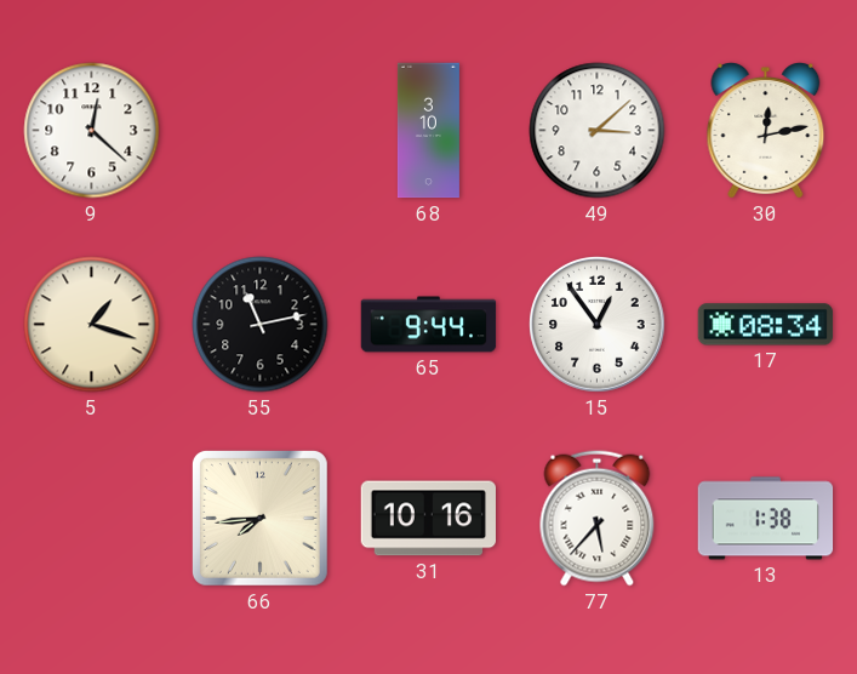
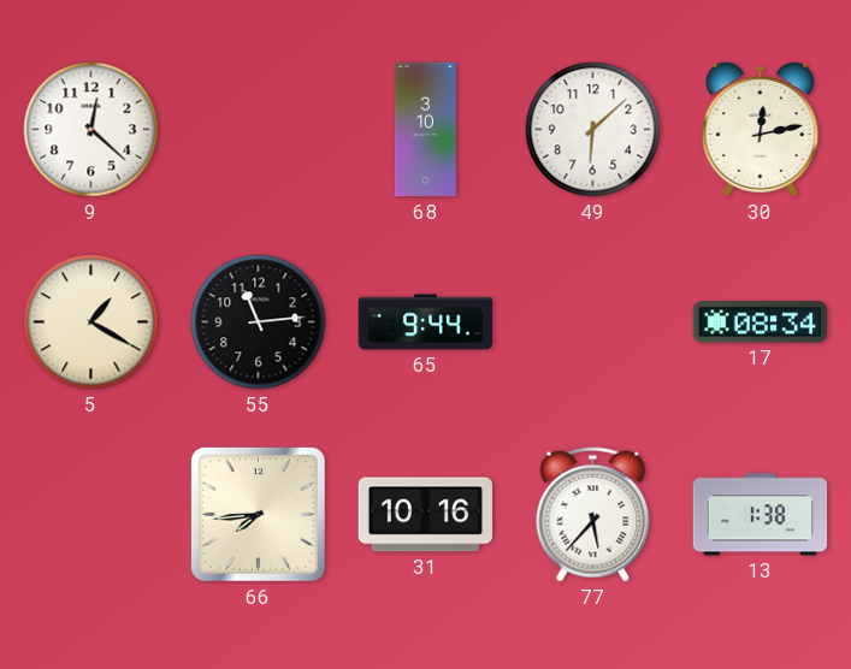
49: 3:08 -> 6:08
5: 1:18 -> 1:20
55: 11:13 -> 11:14
15: 12:54 -> none
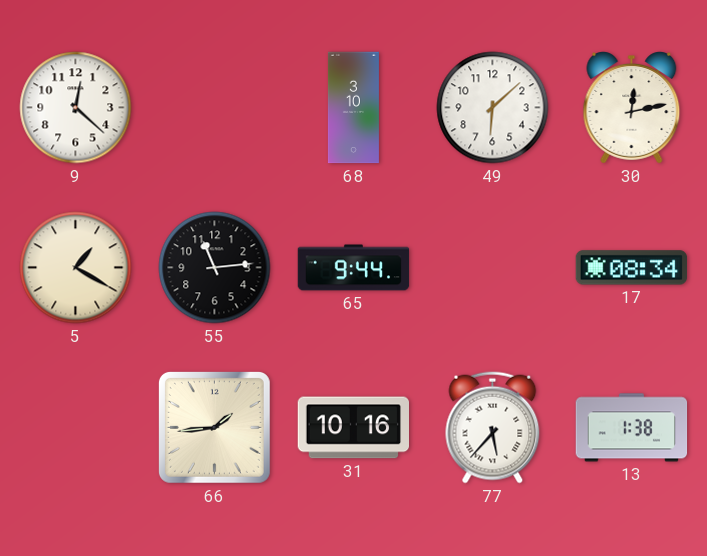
66: 7:44 -> 1:44
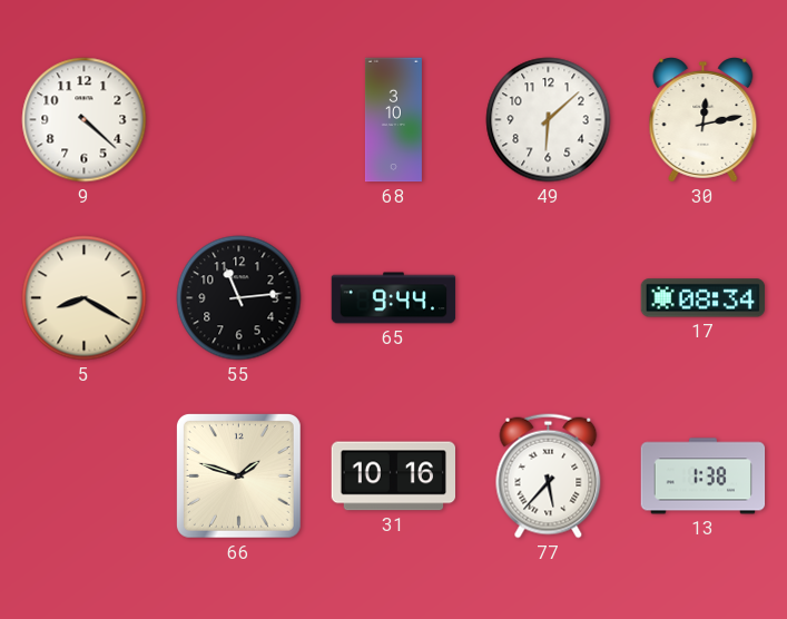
9: 12:22 -> 4:22
5: 1:20 -> 8:20
66: 1:44 -> 1:48
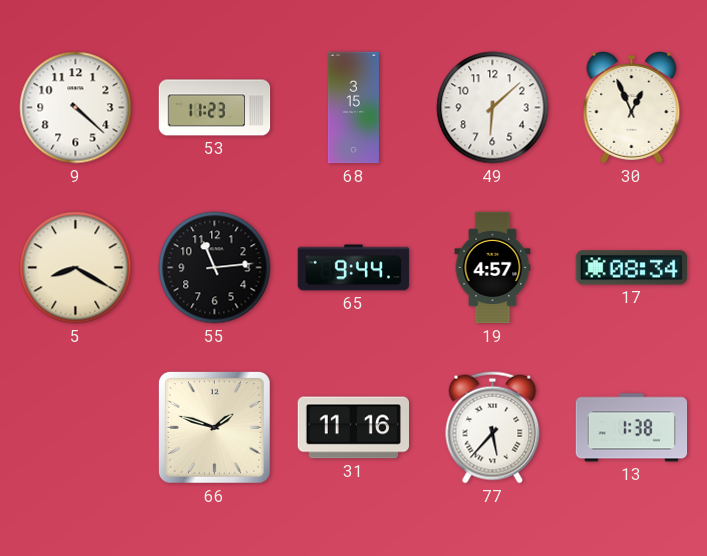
53: none -> 11:23
68: 3:10 -> 3:15
30: 12:13 -> 12:56
19: none -> 4:57
31: 10:16 -> 11:16
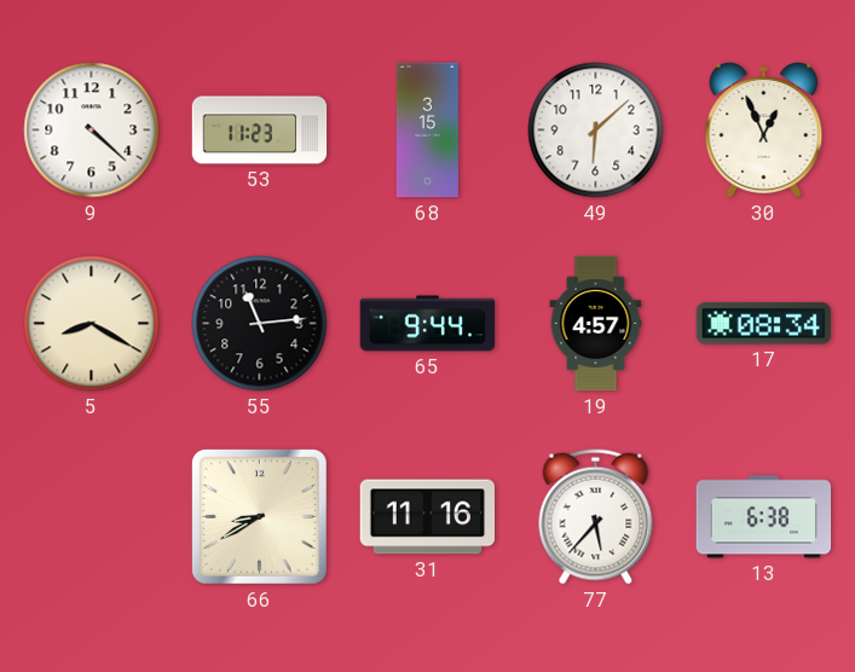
66: 1:48 -> 8:40
13: 1:38 -> 6:38
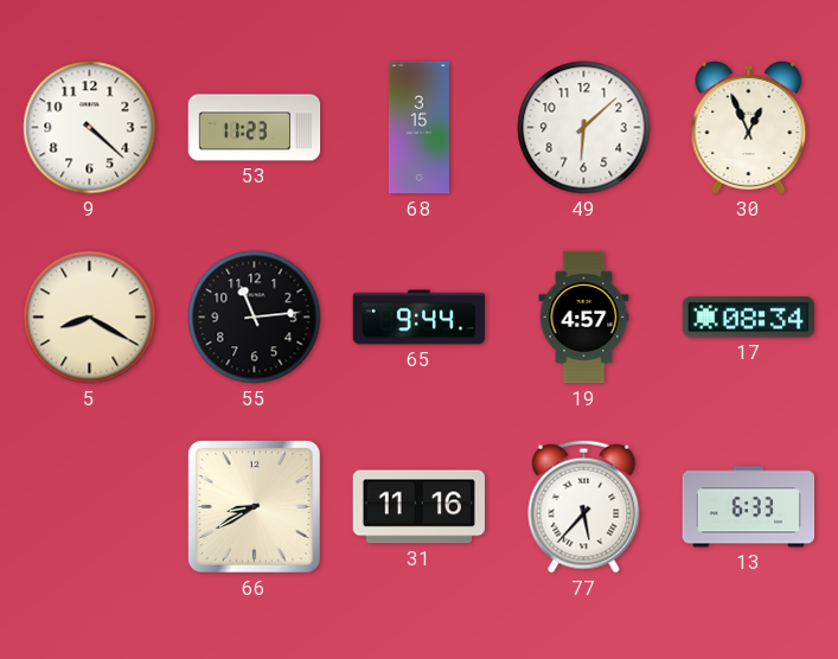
13: 6:38 -> 6:33
